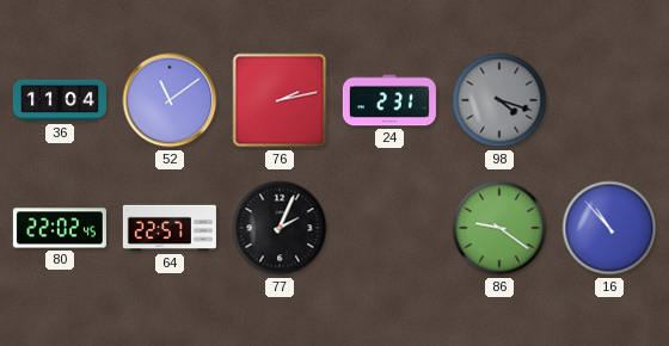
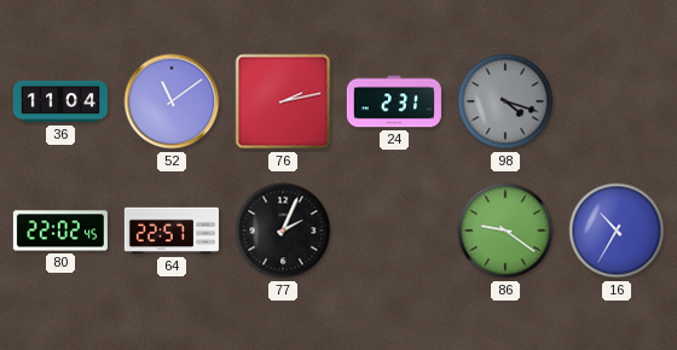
16: 10:53 -> 10:35
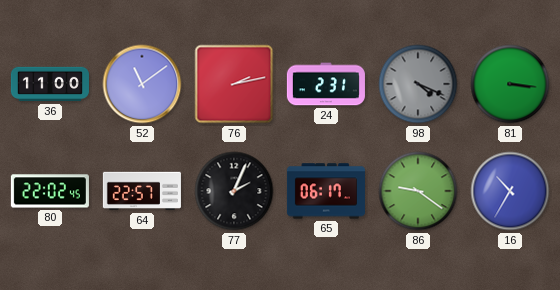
36: 11:04 -> 11:00
98: 4:18 -> 4:19
81: none -> 3:16
65: none -> 06:17
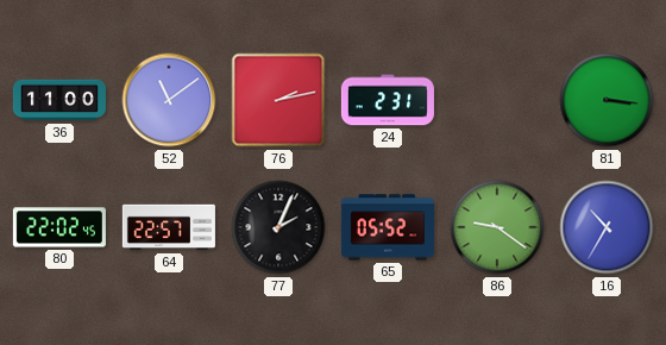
98: 4:19 -> none
65: 06:17 -> 05:52
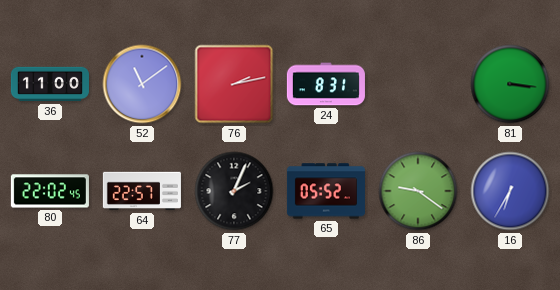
24: 2:31 -> 8:31
16: 10:35 -> 6:35
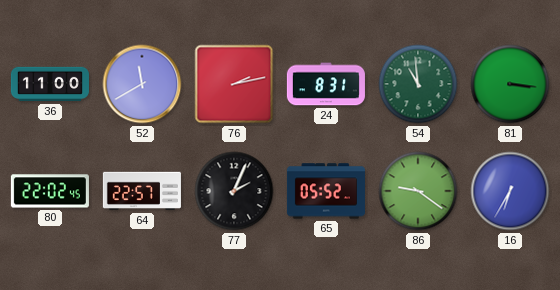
52: 11:09 -> 11:40
54: none -> 10:59
